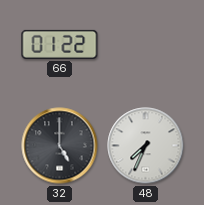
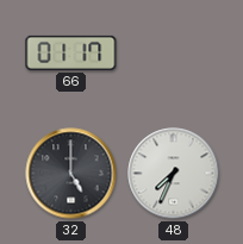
66: 01:22 -> 01:17
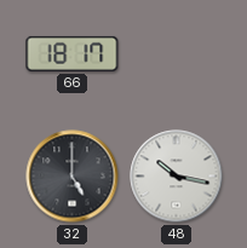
66: 01:17 -> 18:17
48: 7:34 -> 10:17
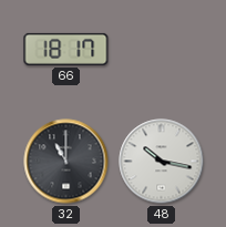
32: 5:00 -> 11:00
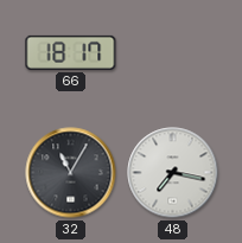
32: 11:00 -> 11:05
48: 10:17 -> 7:17
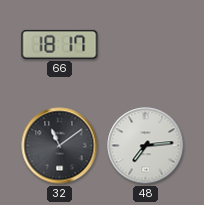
32: 11:05 -> 11:09
48: 7:17 -> 7:14
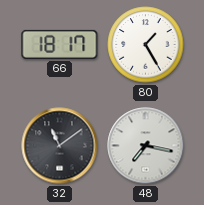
80: none -> 1:25
48: 7:14 -> 7:17
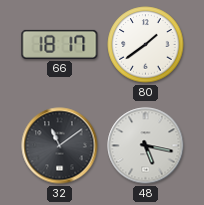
80: 1:25 -> 1:39
48: 7:17 -> 5:17
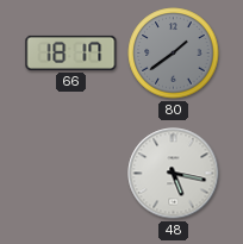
80 dial: white -> grey
32: 11:09 -> none
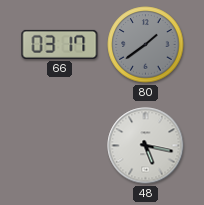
66: 18:17 -> 03:17
